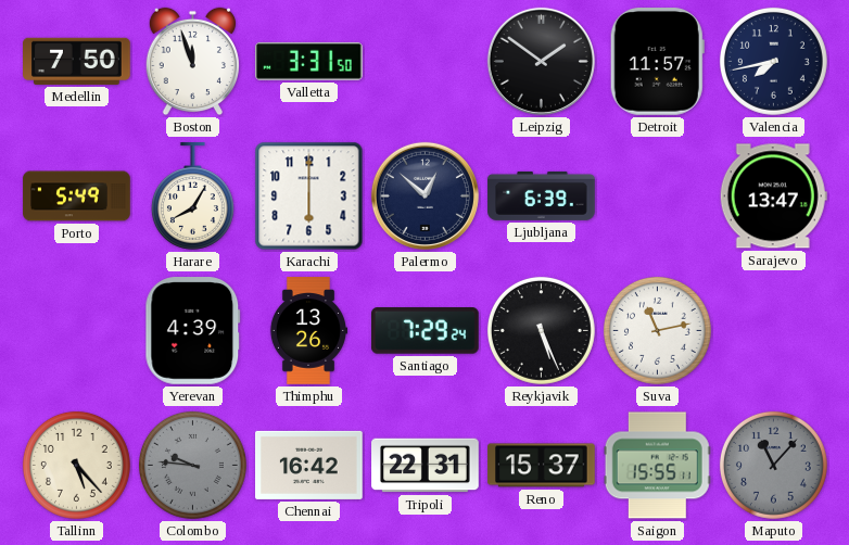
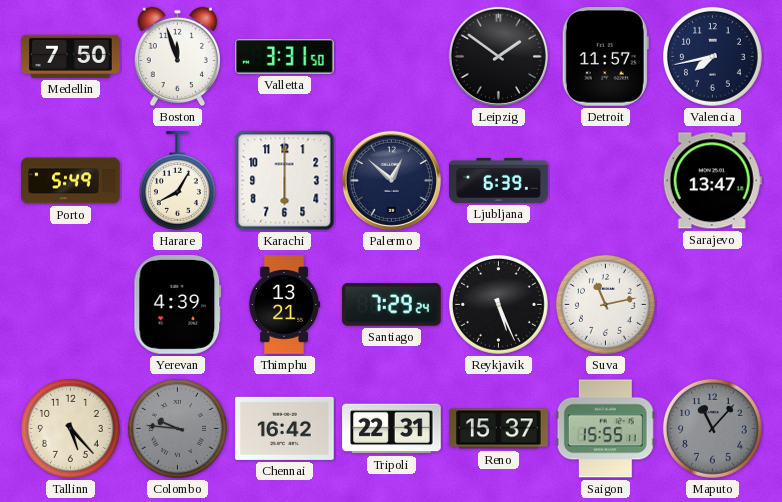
Thimphu: 13:26 -> 13:21
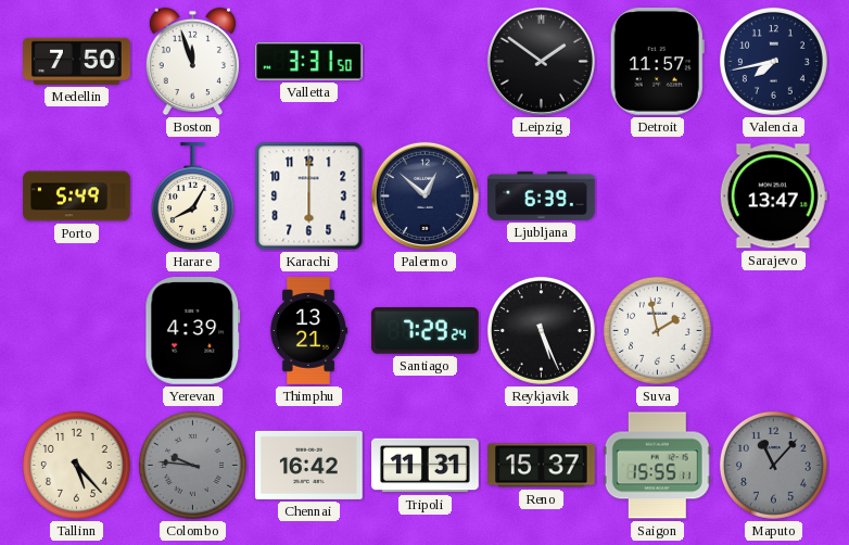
Suva: 11:13 -> 1:58
Tripoli: 22:31 -> 11:31
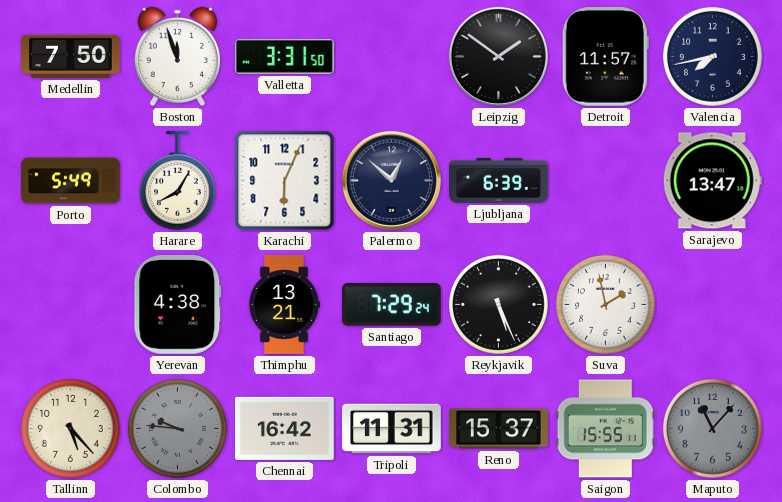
Karachi: 6:00 -> 6:04
Yerevan: 4:39 -> 4:38
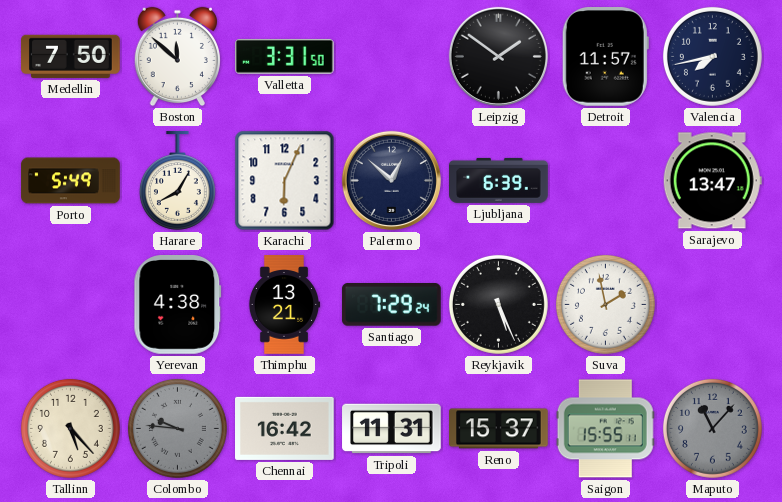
Boston: 11:57 -> 11:52
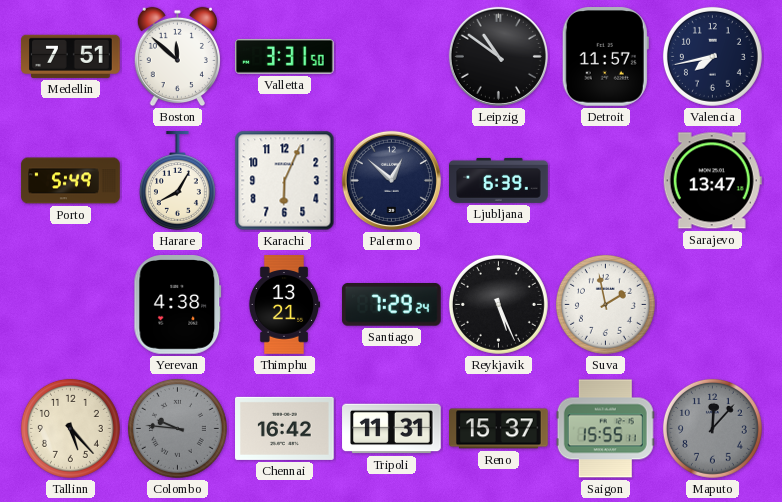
Medellin: 7:50 -> 7:51
Leipzig: 1:51 -> 10:51
Maputo: 11:07 -> 12:07
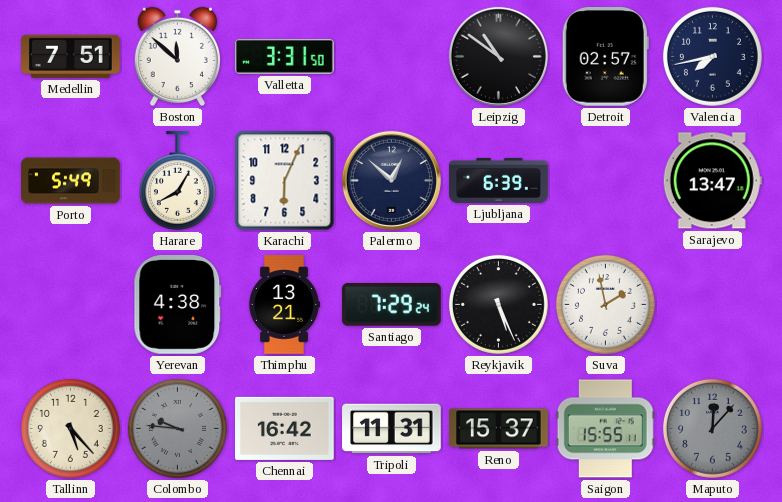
Detroit: 11:57 -> 02:57
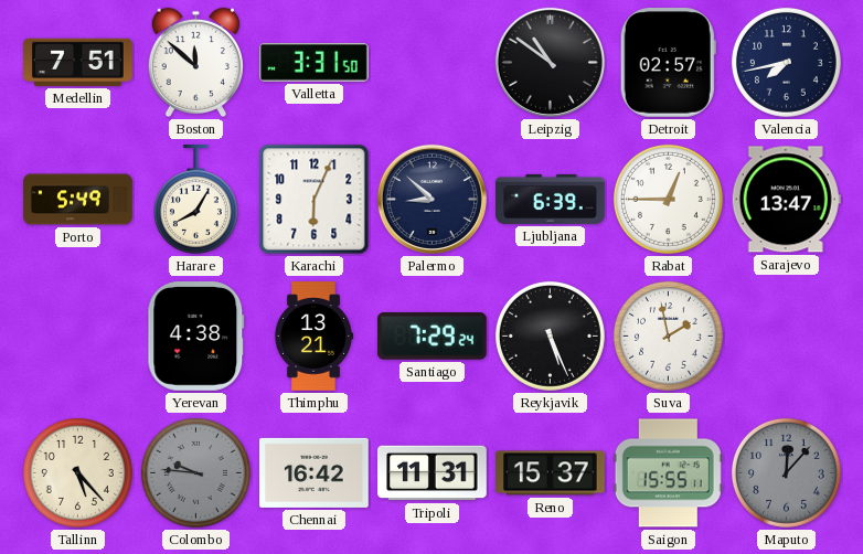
Palermo: 12:52 -> 8:52
Rabat: none -> 12:45
